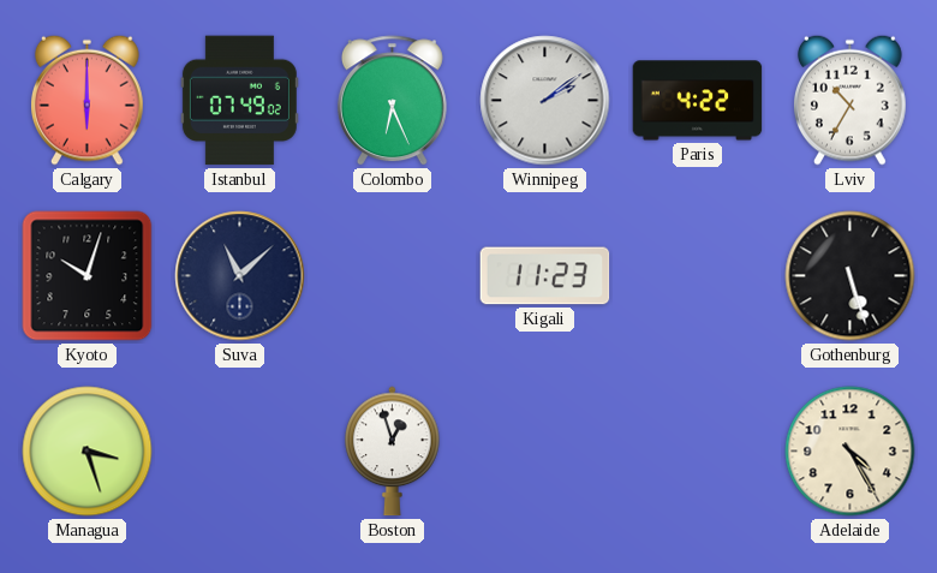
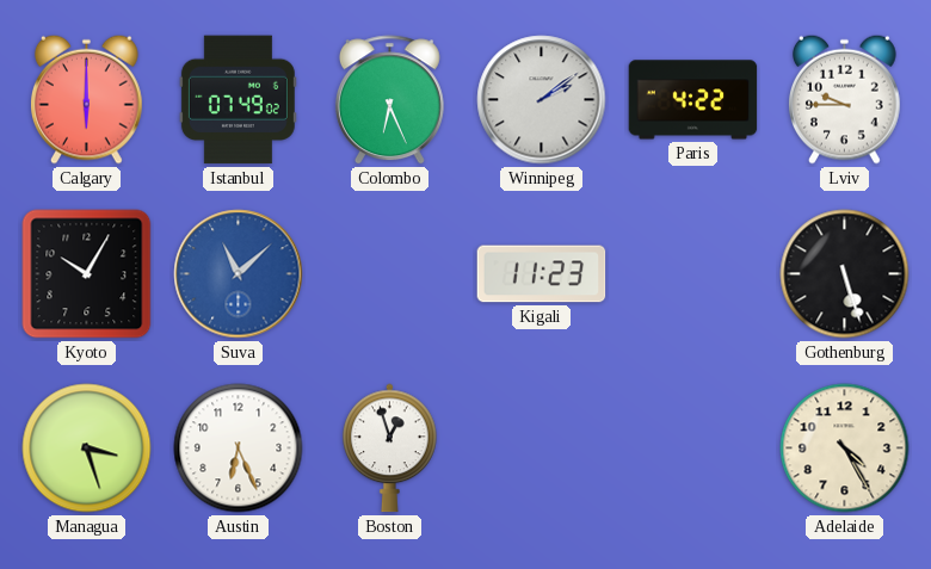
Lviv: 10:35 -> 9:45
Kyoto: 10:03 -> 10:05
Suva dial: navy -> blue
Austin: none -> 6:26
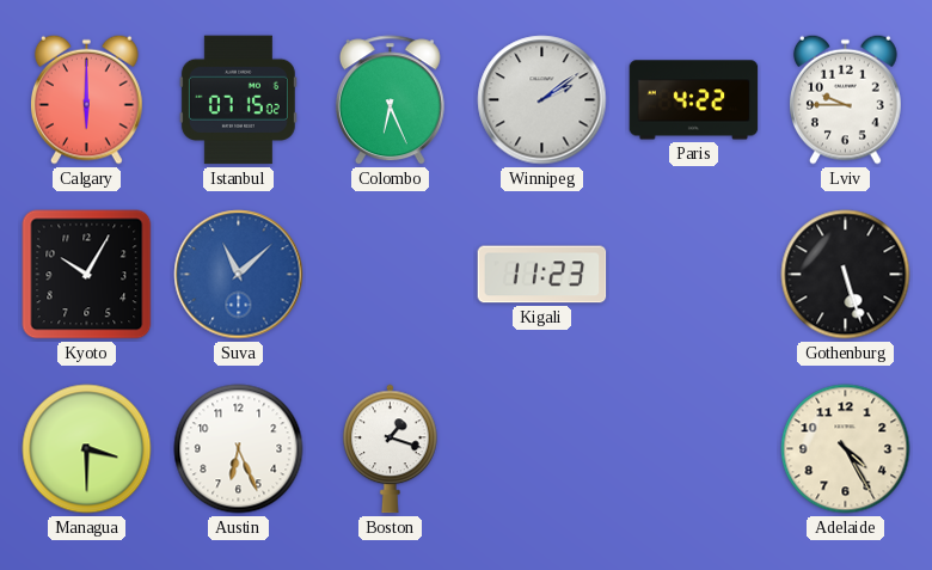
Istanbul: 07:49 -> 07:15
Managua: 3:27 -> 3:30
Boston: 12:57 -> 1:18
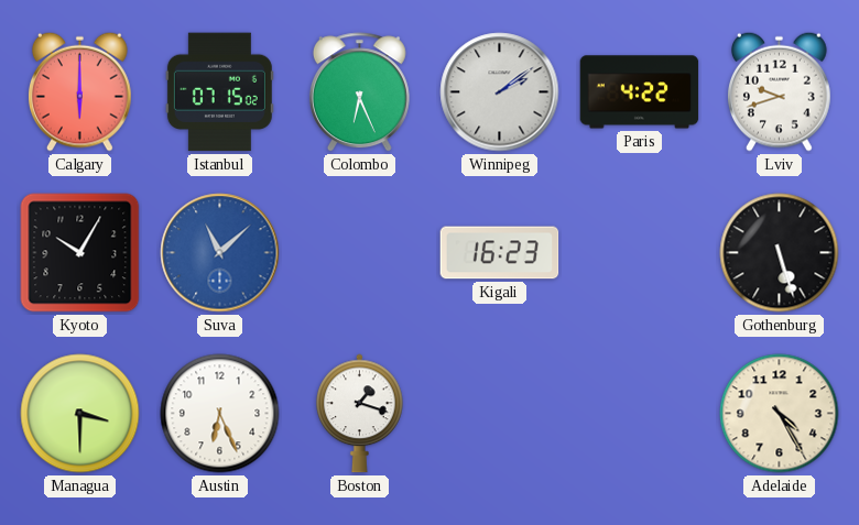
Lviv: 9:45 -> 9:42
Kigali: 11:23 -> 16:23
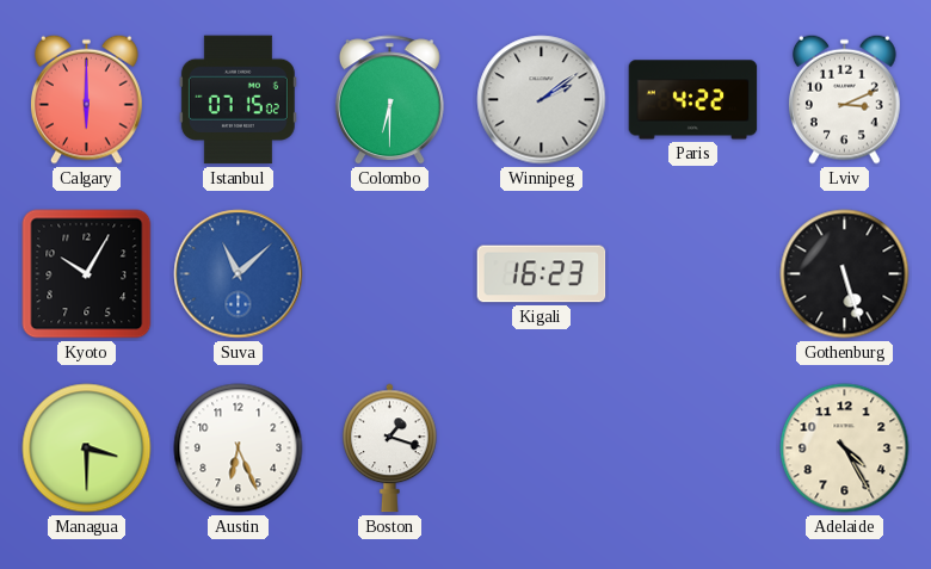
Colombo: 6:26 -> 6:30
Lviv: 9:42 -> 3:11
